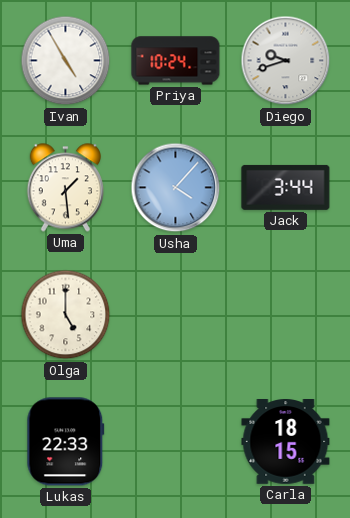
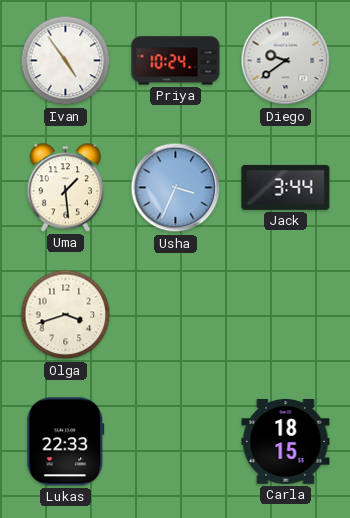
Ivan: 4:55 -> 4:54
Diego: 9:42 -> 9:39
Usha: 4:07 -> 3:34
Olga: 5:00 -> 3:42
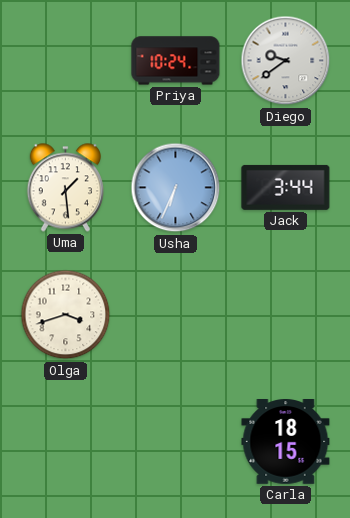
Ivan: 4:54 -> none
Usha: 3:34 -> 6:34
Lukas: 22:33 -> none
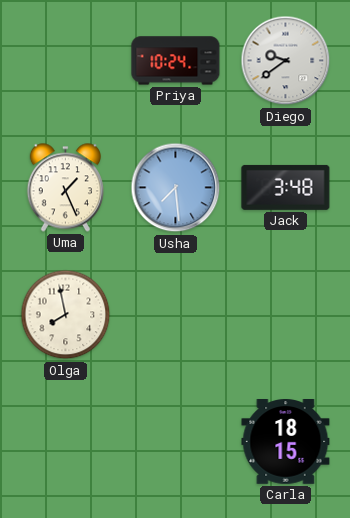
Uma: 1:29 -> 1:26
Usha: 6:34 -> 7:29
Jack: 3:44 -> 3:48
Olga: 3:42 -> 7:58
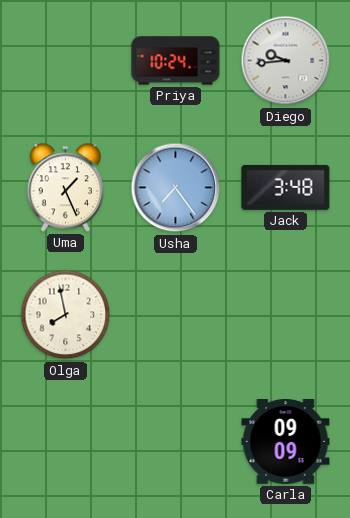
Diego: 9:39 -> 9:44
Usha: 7:29 -> 7:24
Carla: 18:15 -> 09:09
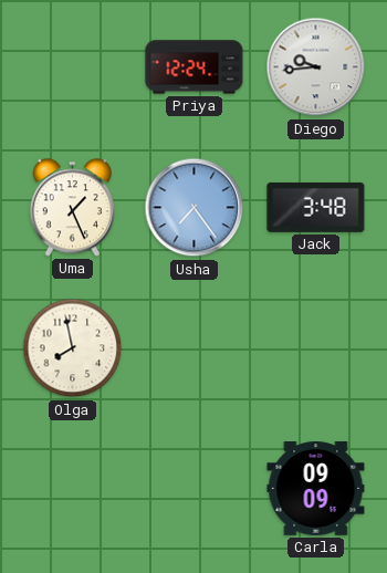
Priya: 10:24 -> 12:24
